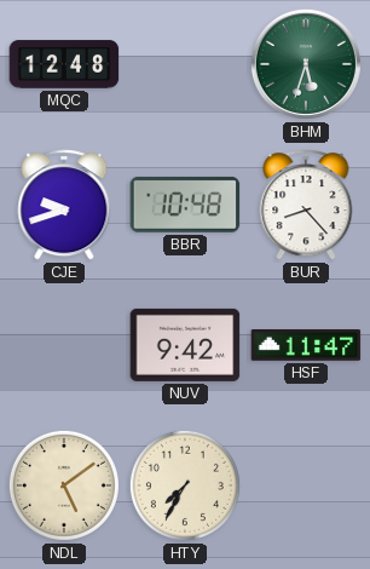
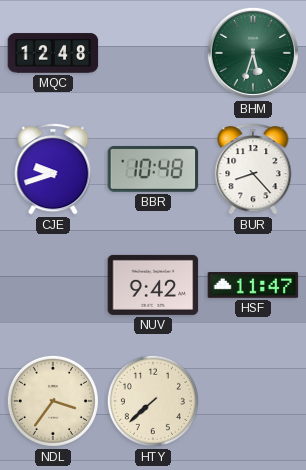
NDL: 5:09 -> 3:36
HTY: 7:35 -> 7:38
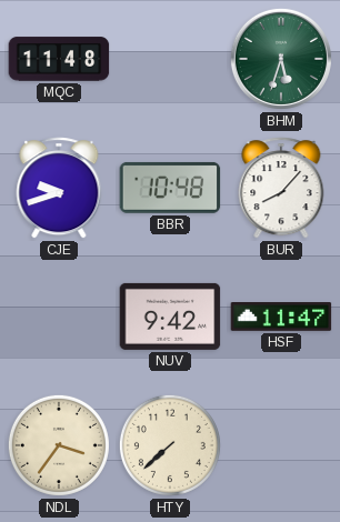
MQC: 12:48 -> 11:48
BUR: 8:23 -> 8:07
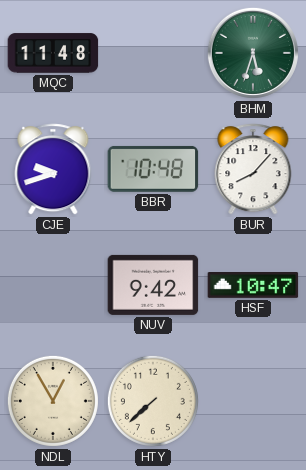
HSF: 11:47 -> 10:47
NDL: 3:36 -> 12:55
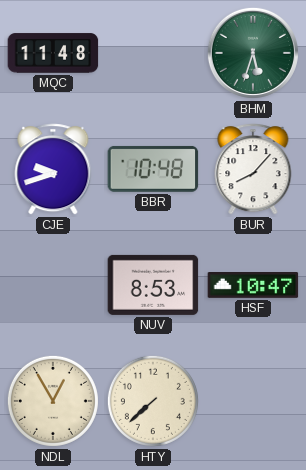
NUV: 9:42 -> 8:53
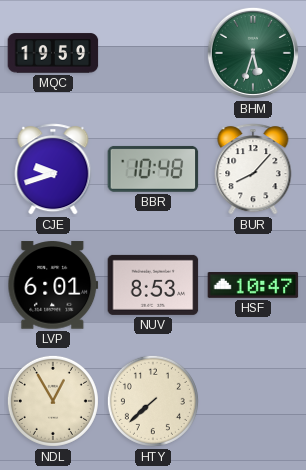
MQC: 11:48 -> 19:59
LVP: none -> 6:01
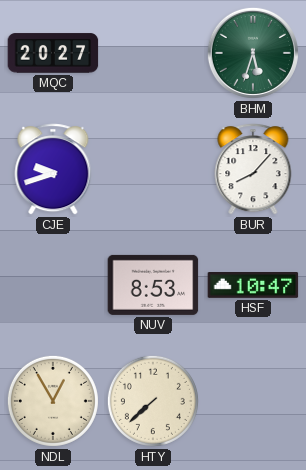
MQC: 19:59 -> 20:27
BBR: 10:48 -> none
LVP: 6:01 -> none
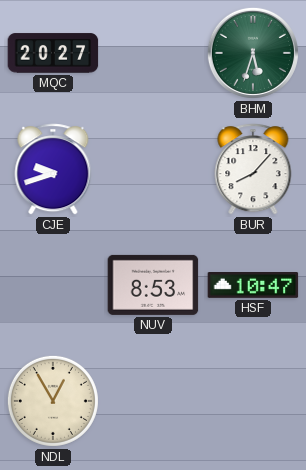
HTY: 7:38 -> none
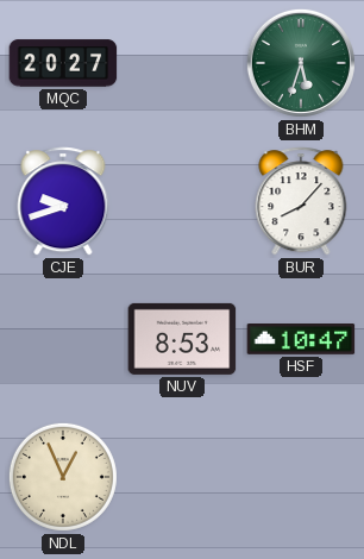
NDL: 12:55 -> 12:56
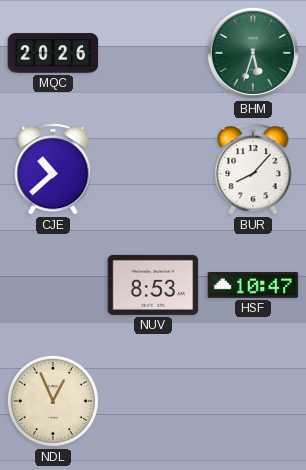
MQC: 20:27 -> 20:26
CJE: 9:42 -> 10:38
